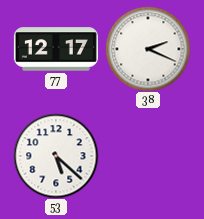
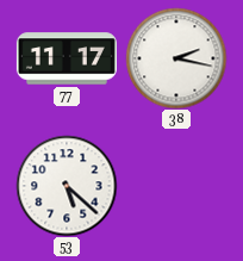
77: 12:17 -> 11:17
38: 2:19 -> 2:17
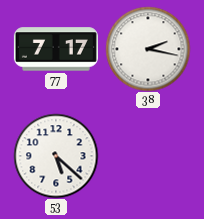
77: 11:17 -> 7:17
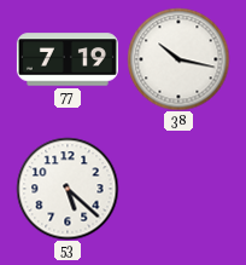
77: 7:17 -> 7:19
38: 2:17 -> 10:17
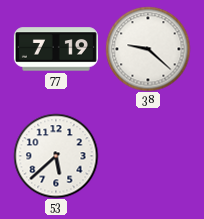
38: 10:17 -> 9:22
53: 5:22 -> 5:38
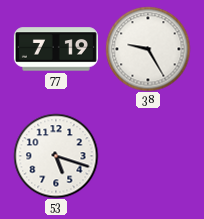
38: 9:22 -> 9:25
53: 5:38 -> 5:18
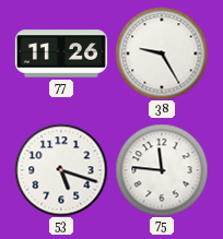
77: 7:19 -> 11:26
75: none -> 11:46
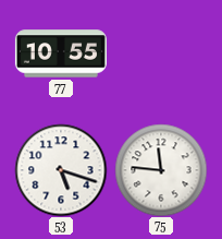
77: 11:26 -> 10:55
38: 9:25 -> none
